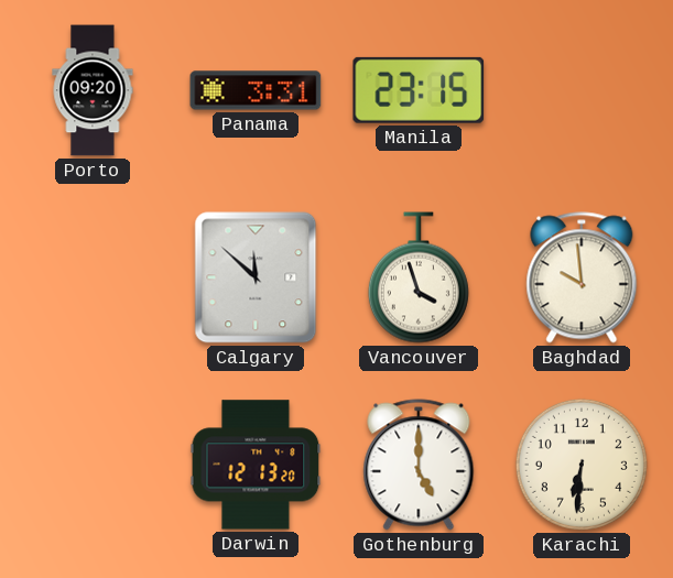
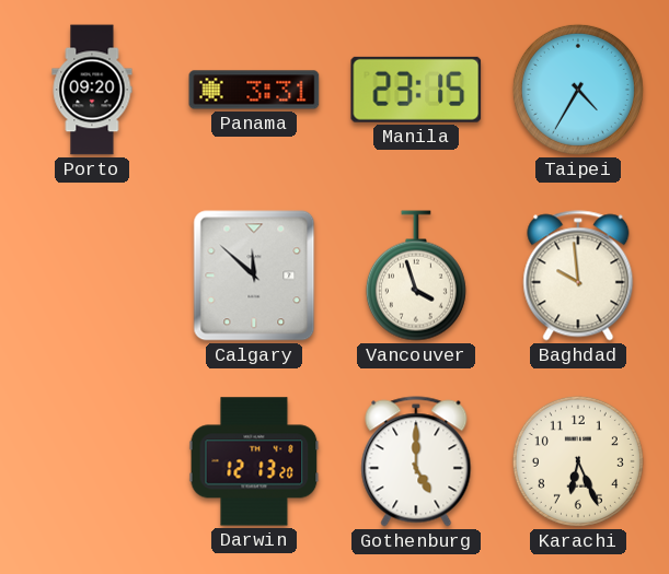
Taipei: none -> 4:35
Karachi: 6:31 -> 6:26
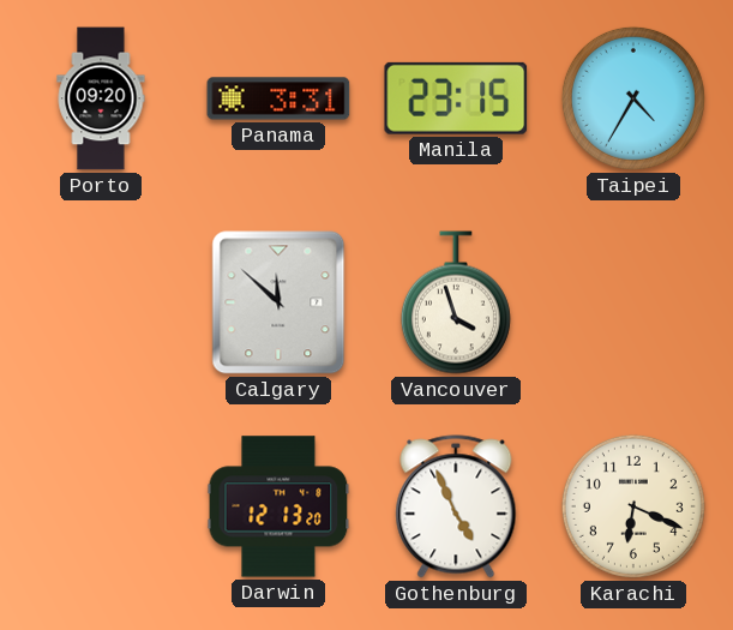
Baghdad: 9:59 -> none
Gothenburg: 5:00 -> 4:56
Karachi: 6:26 -> 6:19
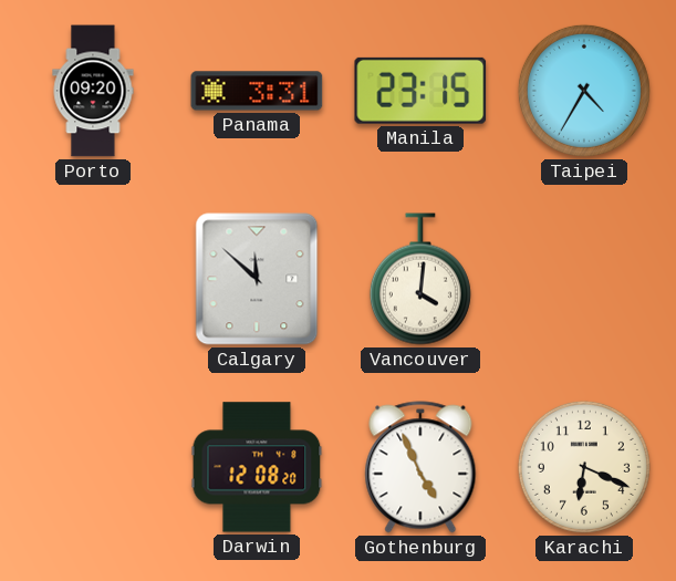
Vancouver: 3:57 -> 4:01
Darwin: 12:13 -> 12:08
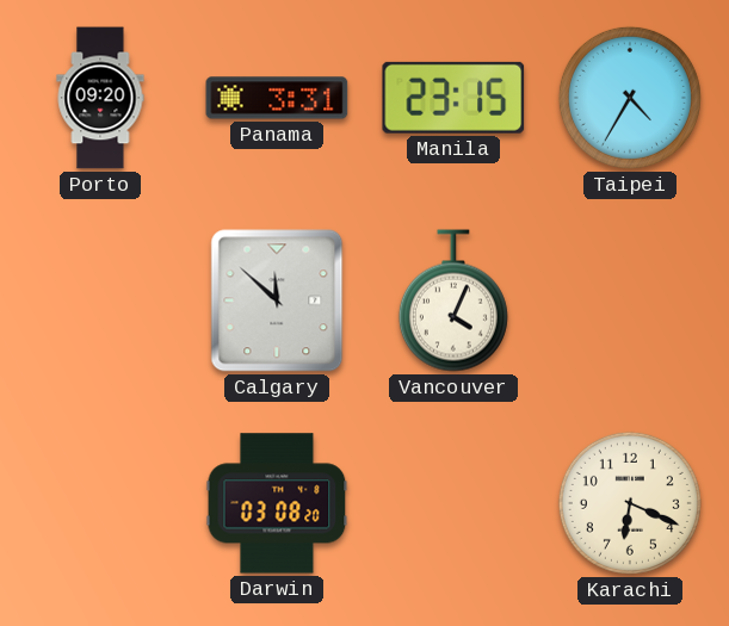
Vancouver: 4:01 -> 4:04
Darwin: 12:08 -> 03:08
Gothenburg: 4:56 -> none
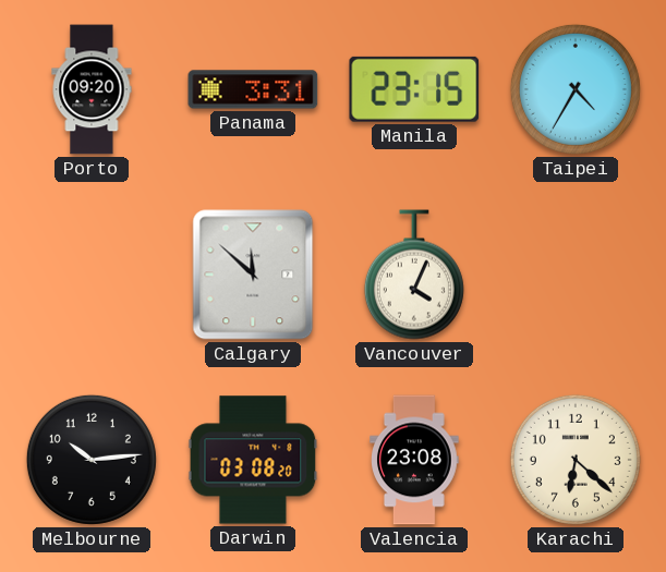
Melbourne: none -> 10:14
Valencia: none -> 23:08
Karachi: 6:19 -> 6:22
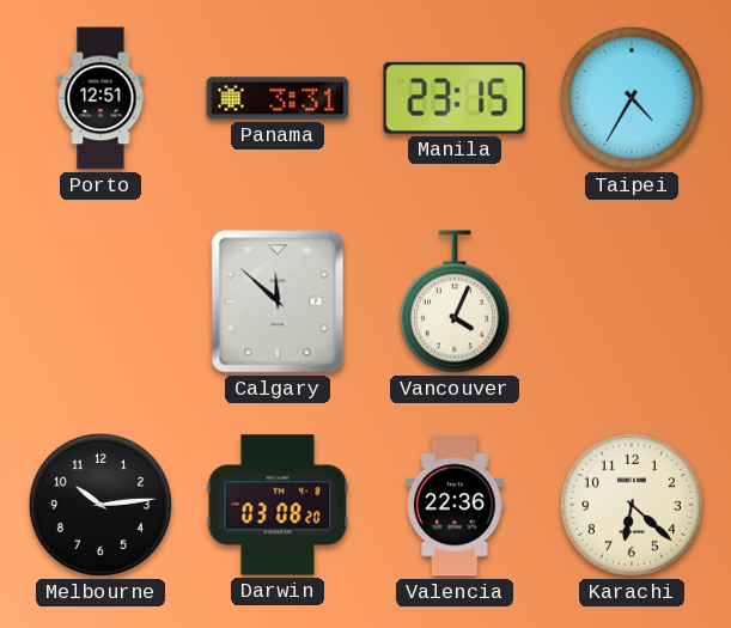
Porto: 09:20 -> 12:51
Valencia: 23:08 -> 22:36
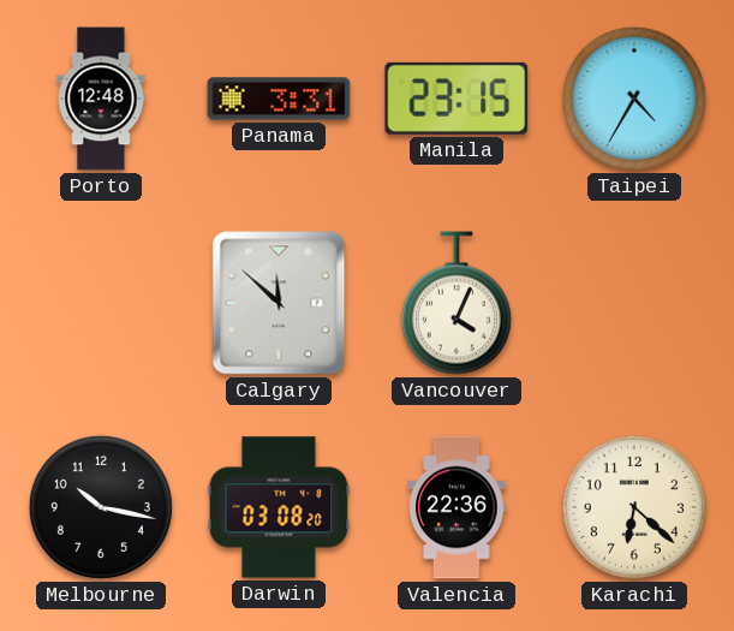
Porto: 12:51 -> 12:48
Melbourne: 10:14 -> 10:17
